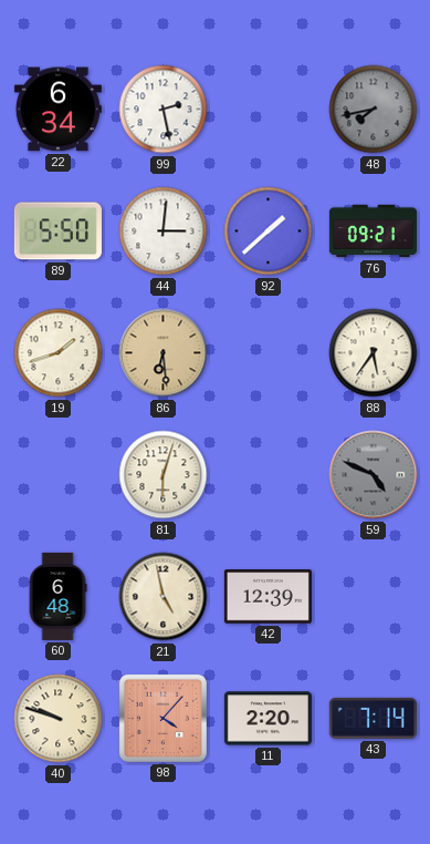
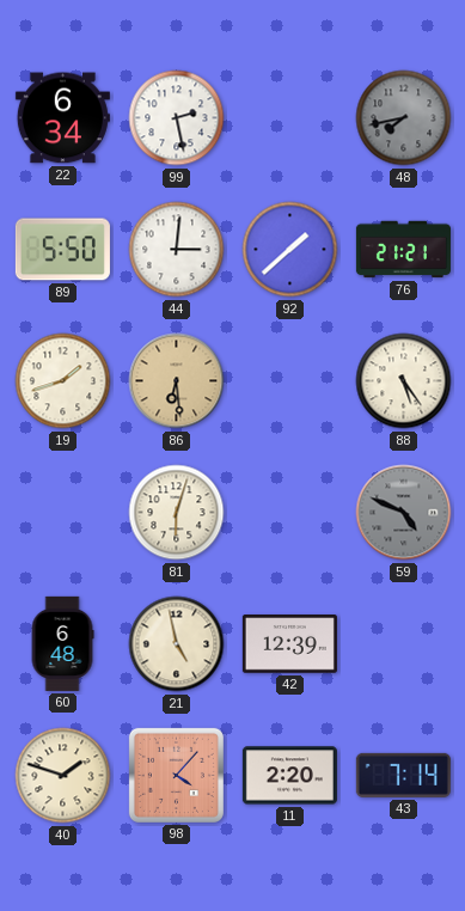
76: 09:21 -> 21:21
88: 5:36 -> 5:24
40: 9:48 -> 1:48
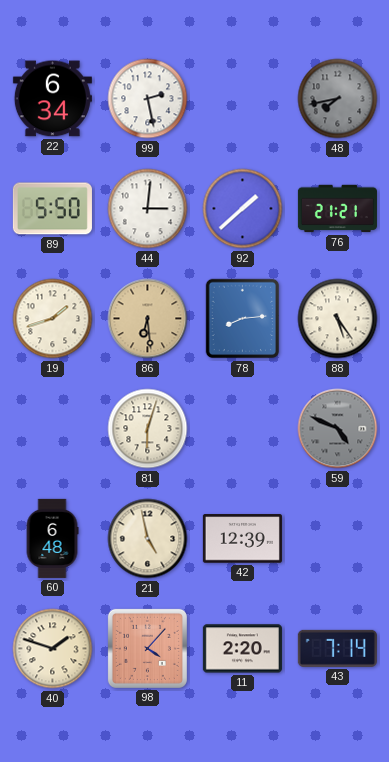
78: none -> 8:14
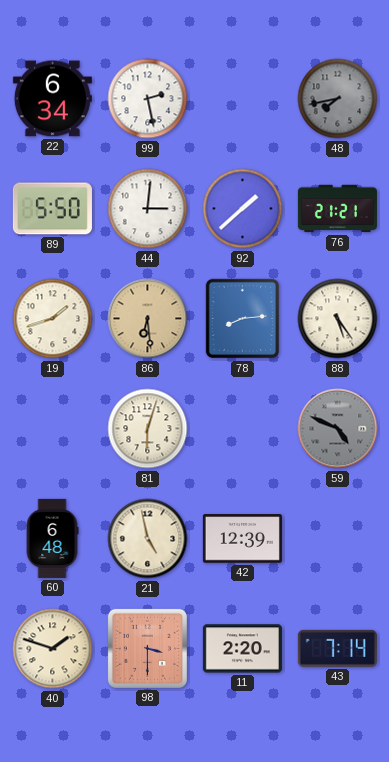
98: 4:07 -> 3:30
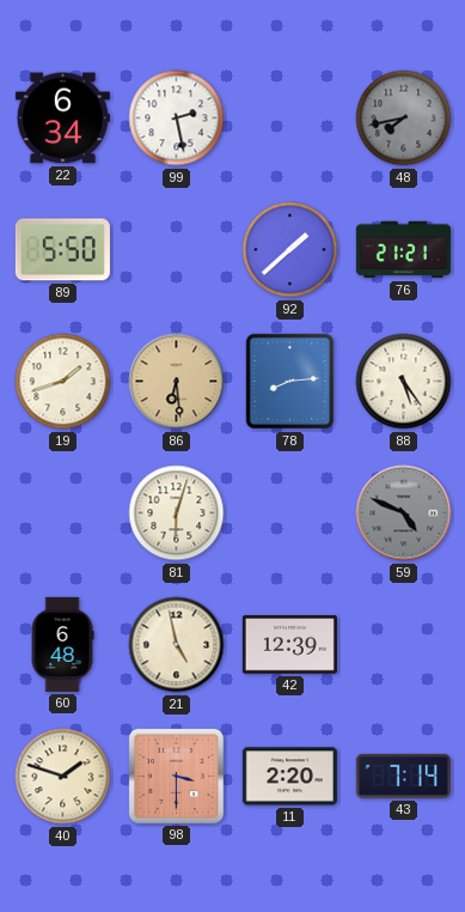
44: 3:01 -> none
